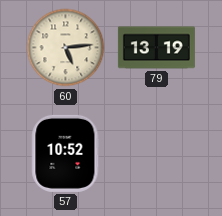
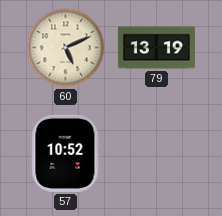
60: 5:14 -> 5:11
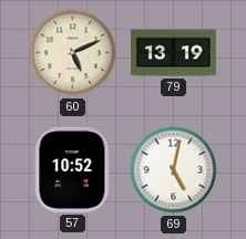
69: none -> 5:02
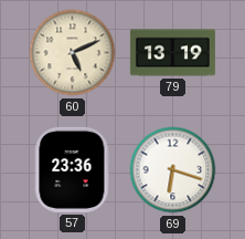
57: 10:52 -> 23:36
69: 5:02 -> 6:18
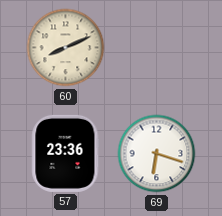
60: 5:11 -> 8:11
79: 13:19 -> none
